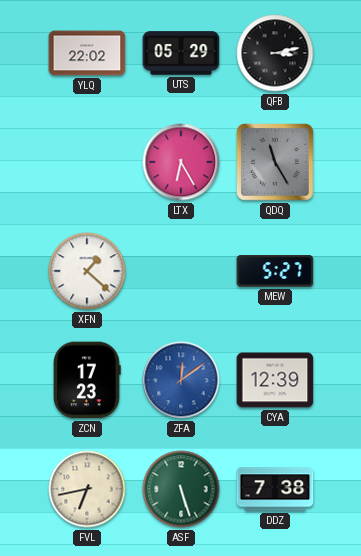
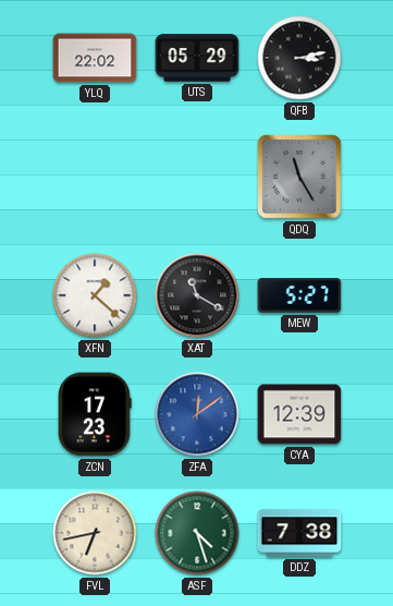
LTX: 6:25 -> none
XAT: none -> 11:20
ASF: 5:27 -> 4:27
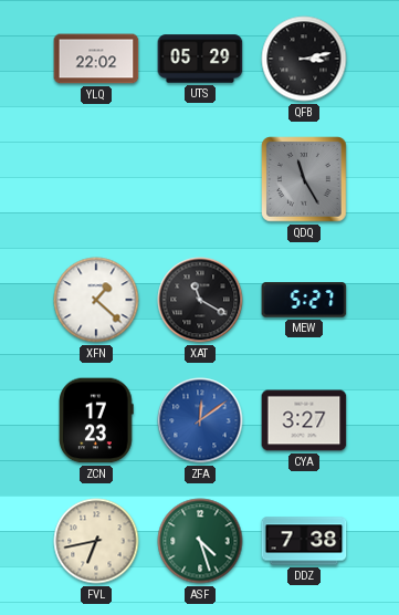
CYA: 12:39 -> 3:27
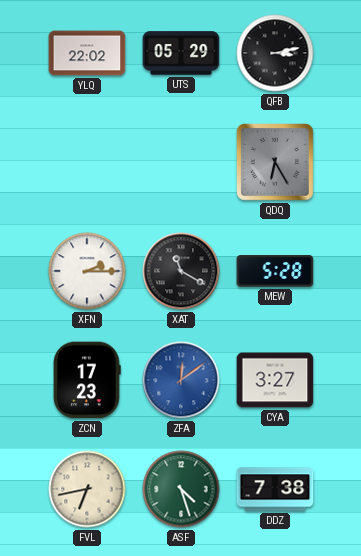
QDQ: 11:25 -> 6:25
XFN: 1:22 -> 2:15
MEW: 5:27 -> 5:28
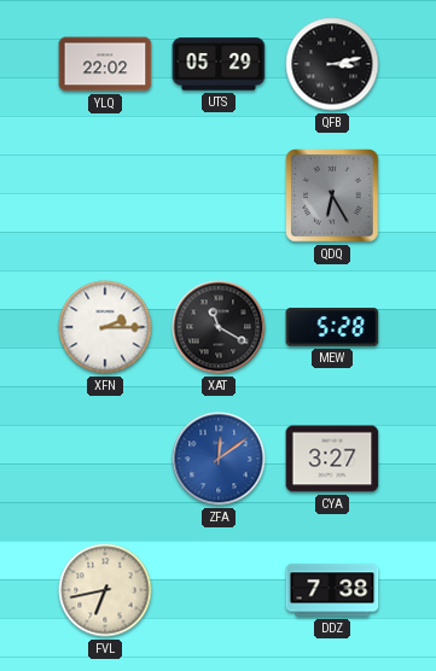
ZCN: 17:23 -> none
ASF: 4:27 -> none
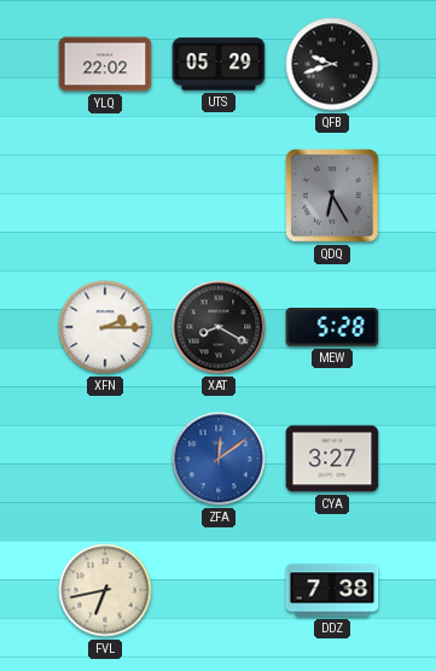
QFB: 3:13 -> 9:42
XAT: 11:20 -> 8:20
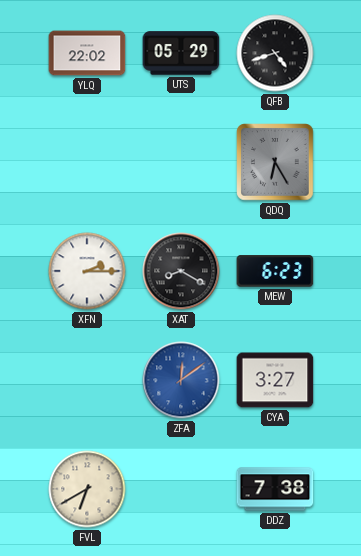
QFB: 9:42 -> 4:42
MEW: 5:28 -> 6:23
FVL: 6:43 -> 6:40
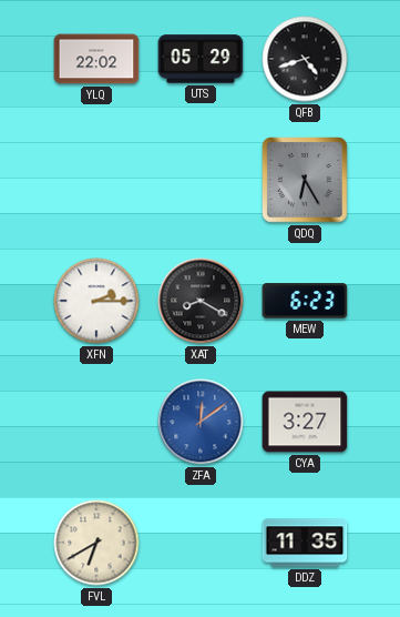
DDZ: 7:38 -> 11:35
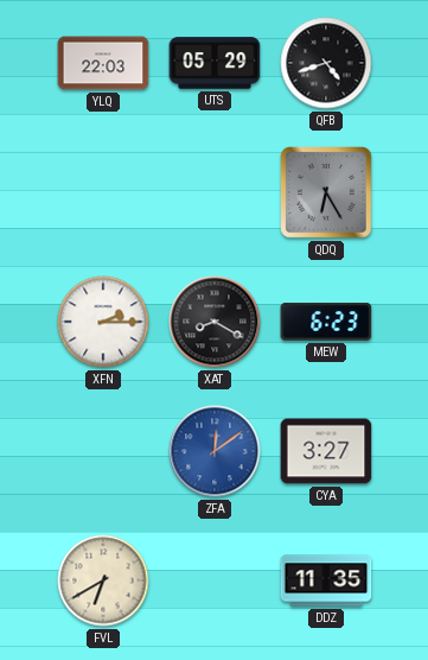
YLQ: 22:02 -> 22:03
